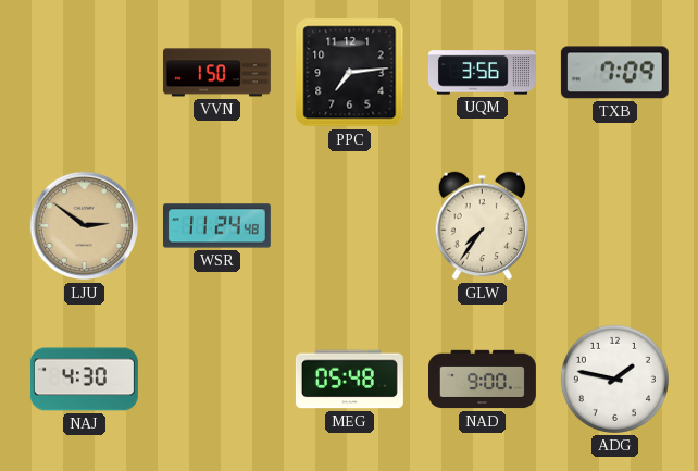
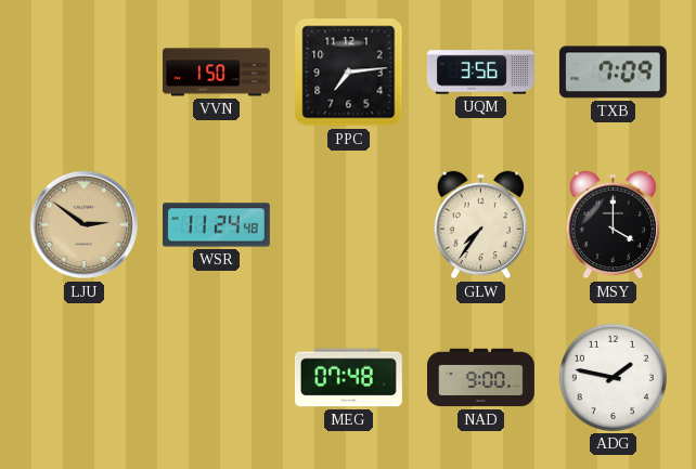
MSY: none -> 4:00
NAJ: 4:30 -> none
MEG: 05:48 -> 07:48
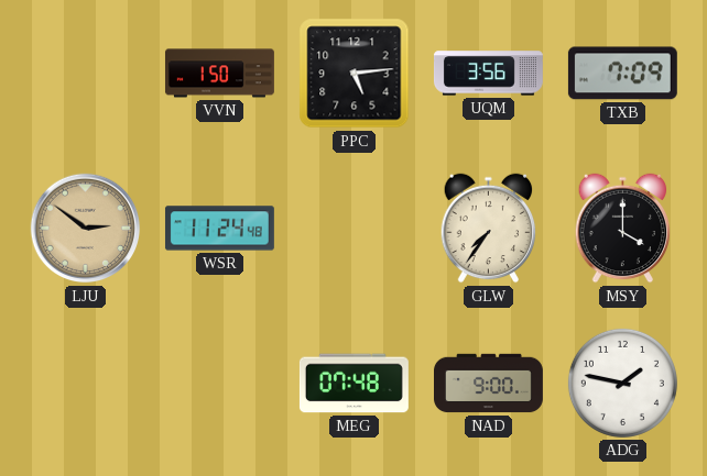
PPC: 7:14 -> 5:14
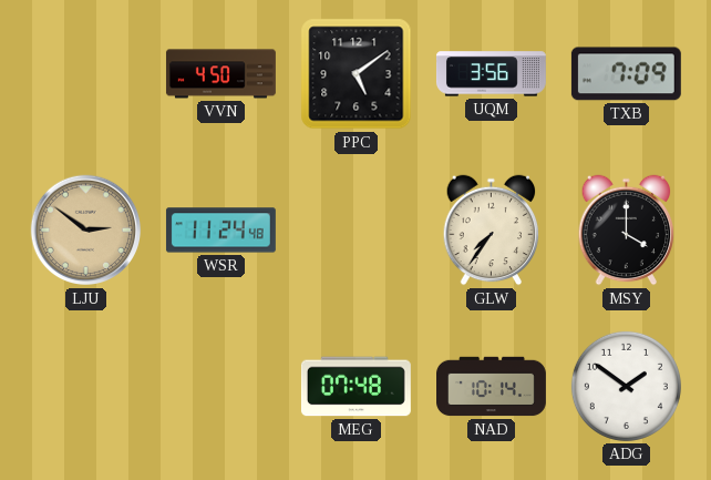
VVN: 1:50 -> 4:50
PPC: 5:14 -> 5:09
NAD: 9:00 -> 10:14
ADG: 1:47 -> 1:51
